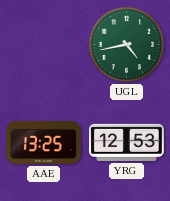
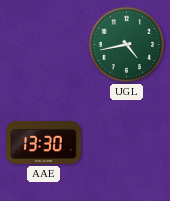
AAE: 13:25 -> 13:30
YRG: 12:53 -> none
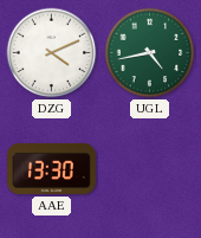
DZG: none -> 4:11
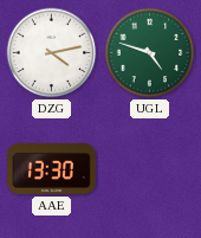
DZG: 4:11 -> 4:13
UGL: 4:43 -> 4:48
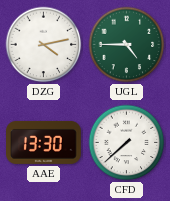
UGL: 4:48 -> 4:45
CFD: none -> 7:38
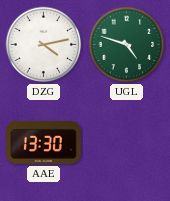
UGL: 4:45 -> 4:48
CFD: 7:38 -> none
